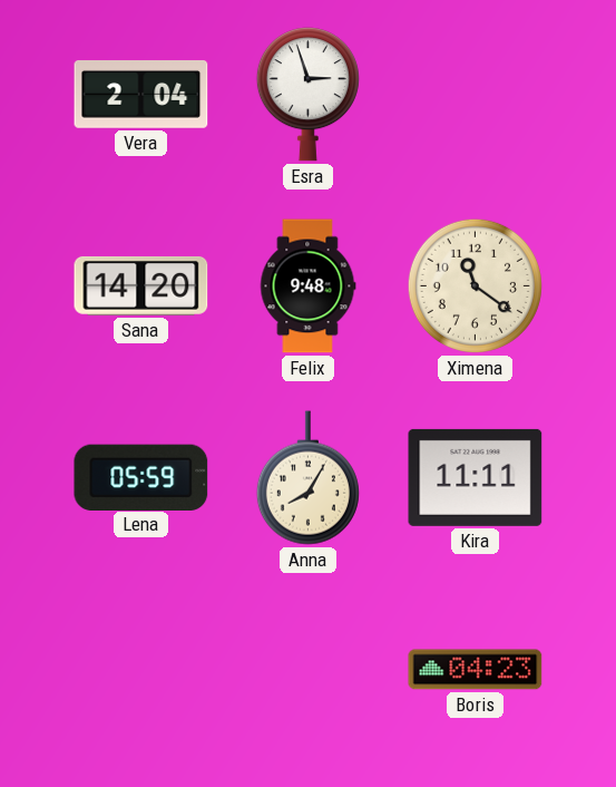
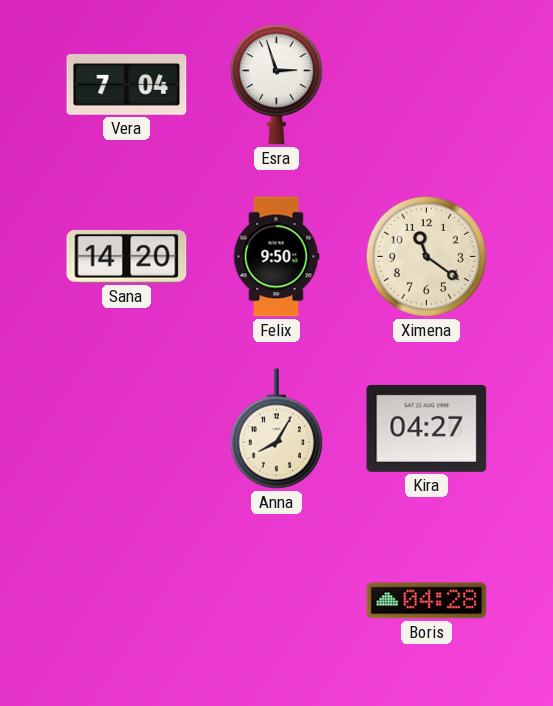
Vera: 2:04 -> 7:04
Felix: 9:48 -> 9:50
Lena: 05:59 -> none
Kira: 11:11 -> 04:27
Boris: 04:23 -> 04:28
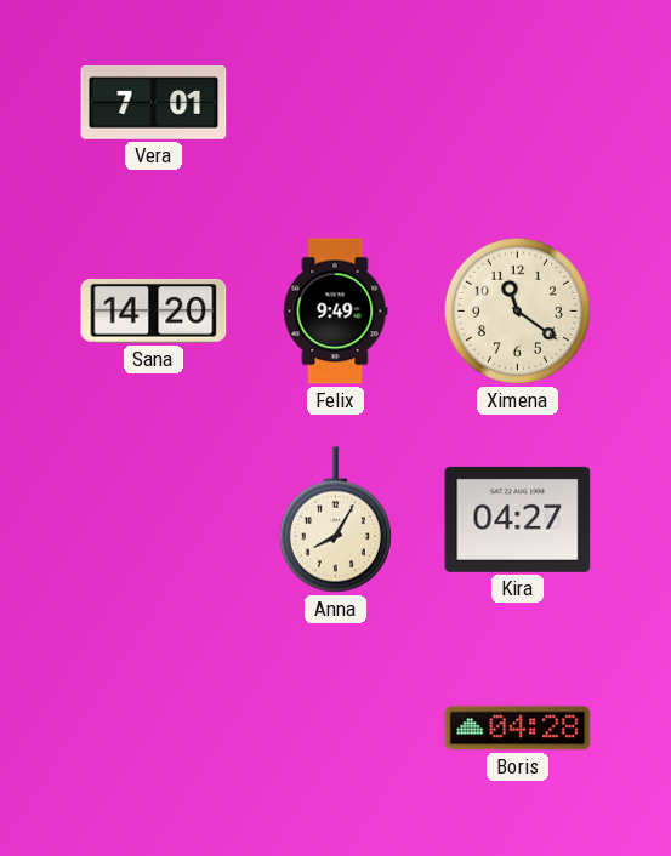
Vera: 7:04 -> 7:01
Esra: 2:57 -> none
Felix: 9:50 -> 9:49
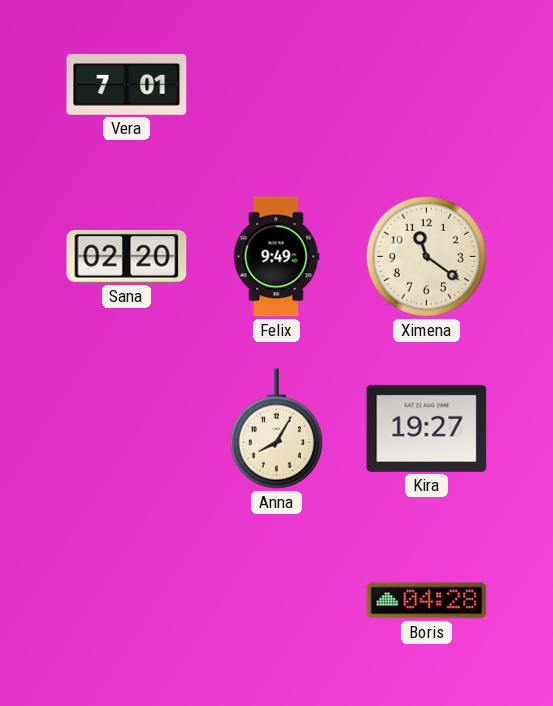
Sana: 14:20 -> 02:20
Kira: 04:27 -> 19:27
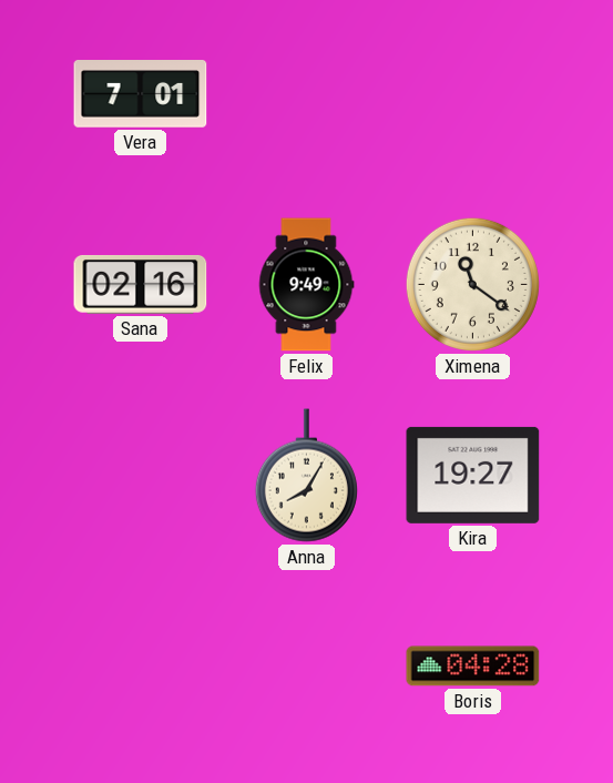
Sana: 02:20 -> 02:16
